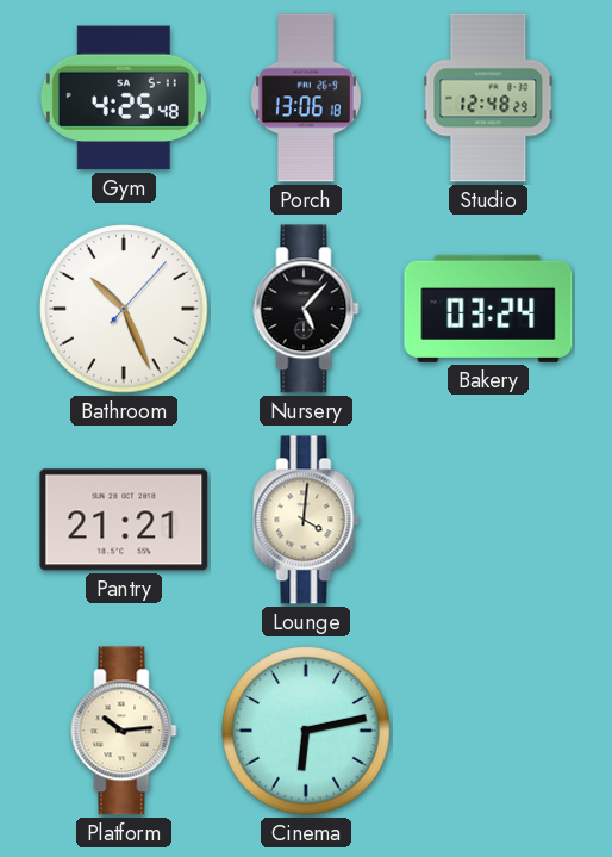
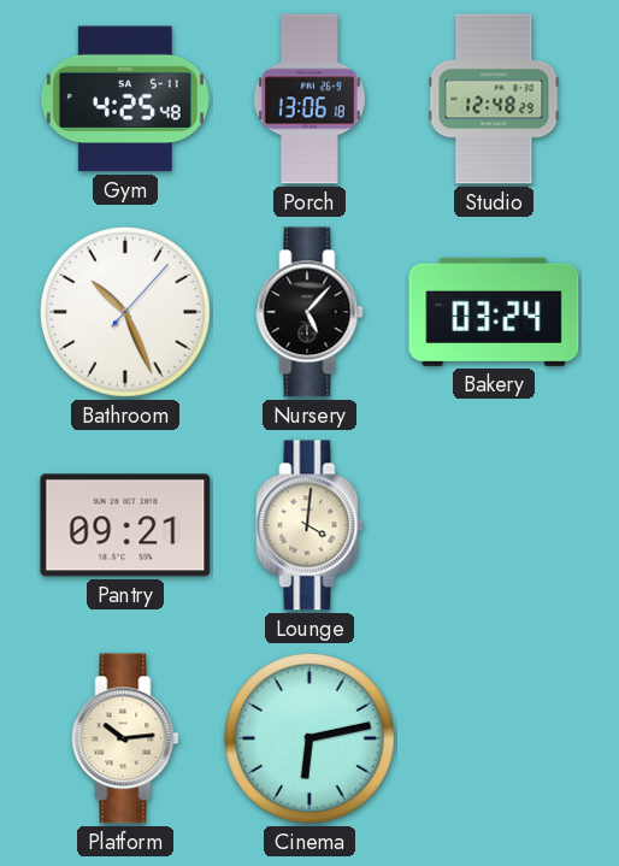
Pantry: 21:21 -> 09:21
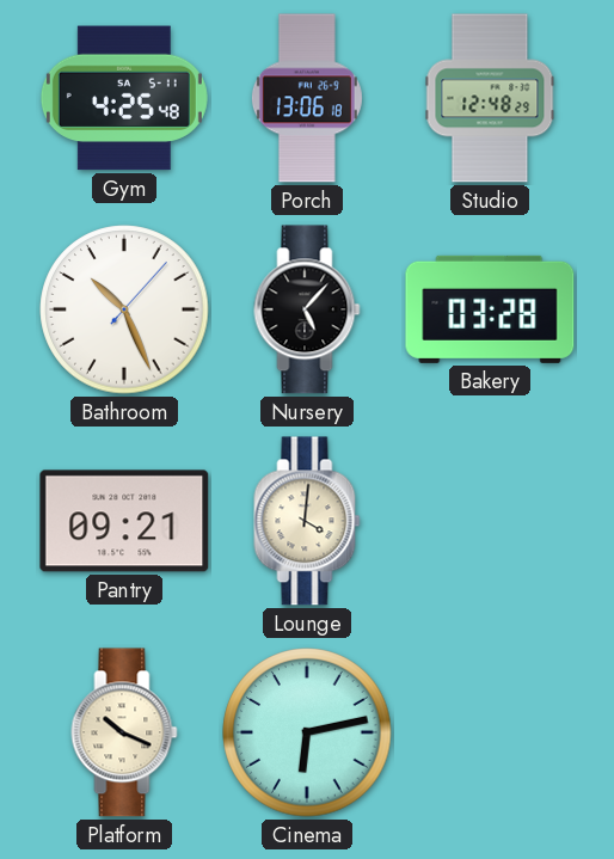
Bakery: 03:24 -> 03:28
Platform: 10:14 -> 10:19
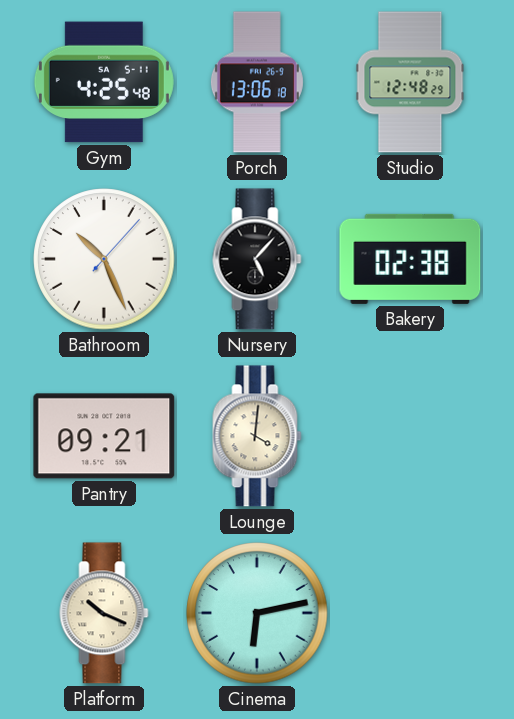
Bakery: 03:28 -> 02:38
